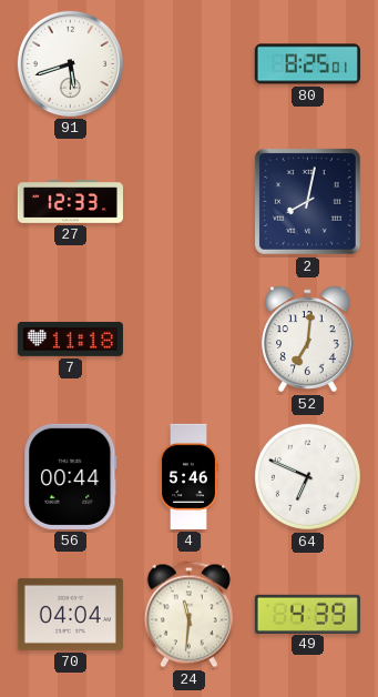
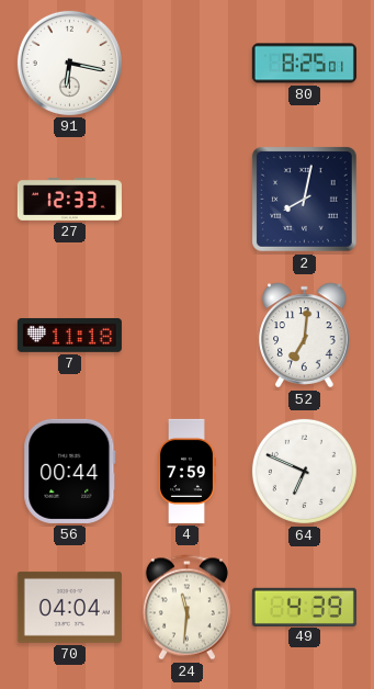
91: 5:42 -> 6:17
4: 5:46 -> 7:59
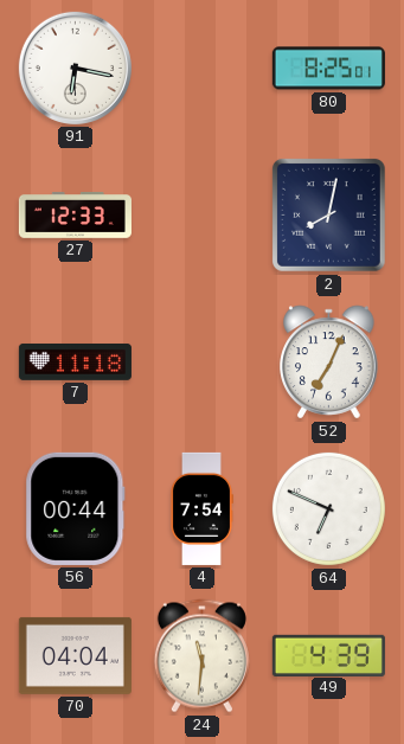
52: 7:01 -> 7:04
4: 7:59 -> 7:54
